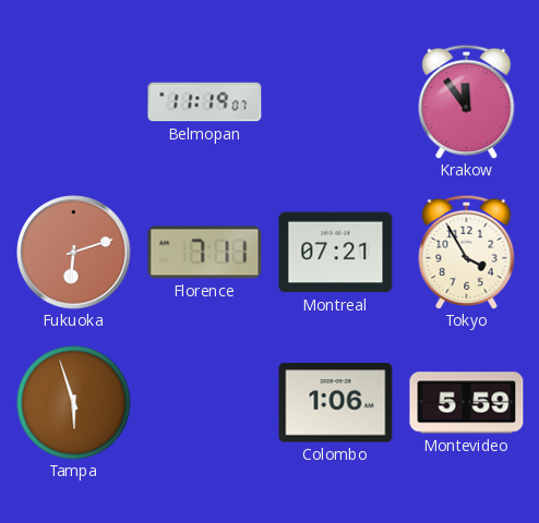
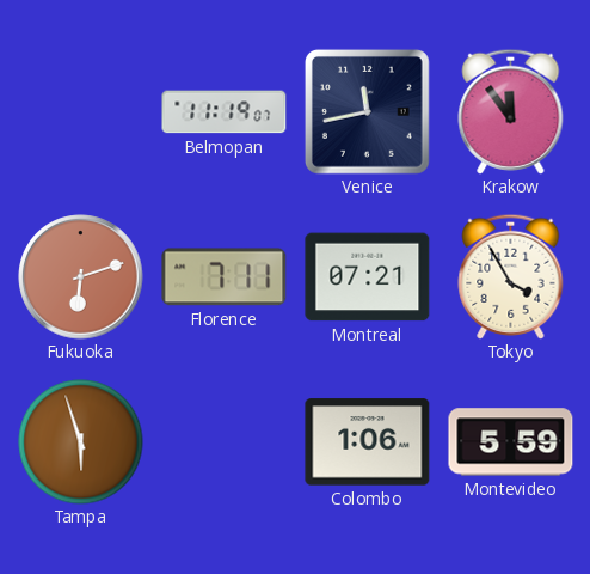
Venice: none -> 11:43
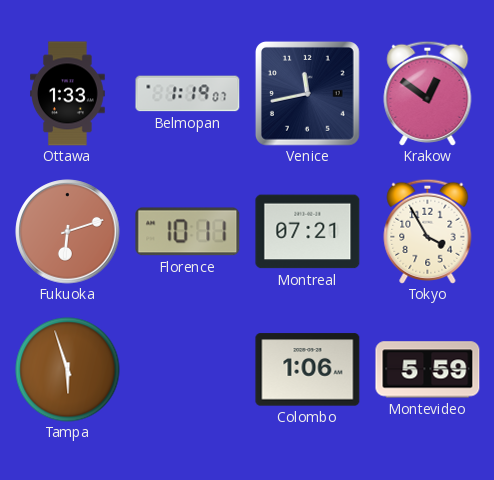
Ottawa: none -> 1:33
Belmopan: 11:19 -> 1:19
Krakow: 11:54 -> 12:51
Florence: 7:11 -> 10:11
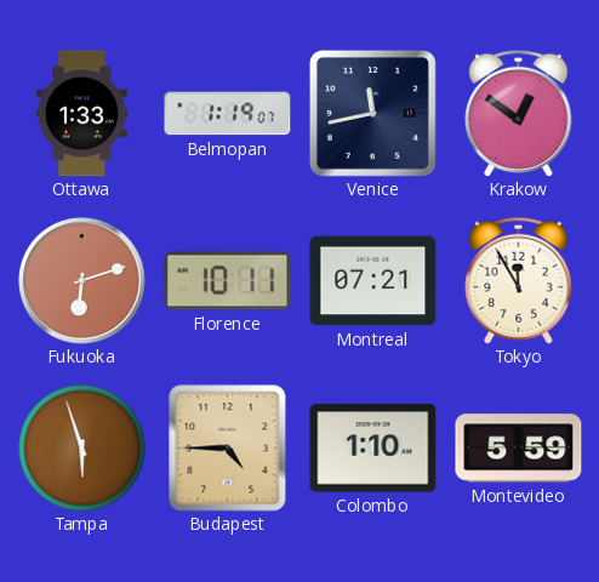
Tokyo: 3:55 -> 11:55
Budapest: none -> 4:45
Colombo: 1:06 -> 1:10
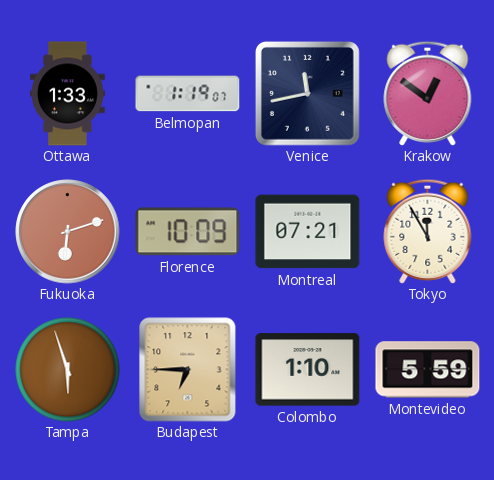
Florence: 10:11 -> 10:09
Budapest: 4:45 -> 6:45
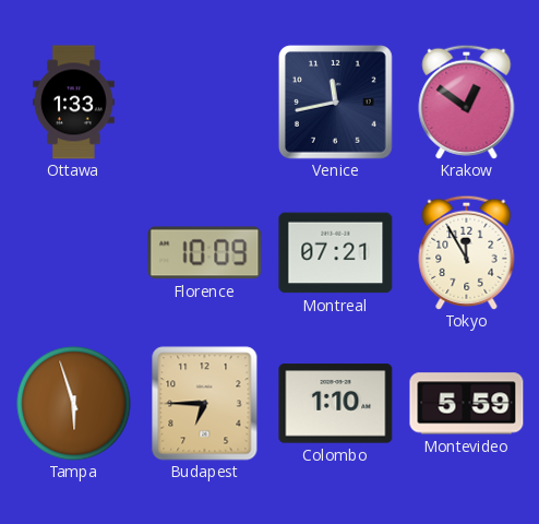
Belmopan: 1:19 -> none
Fukuoka: 6:12 -> none
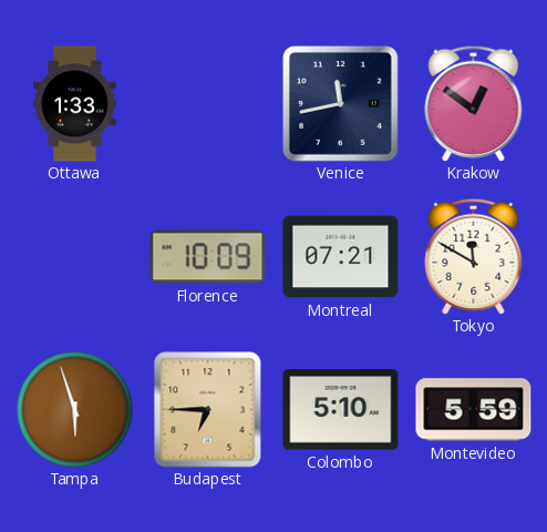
Tokyo: 11:55 -> 11:50
Colombo: 1:10 -> 5:10
